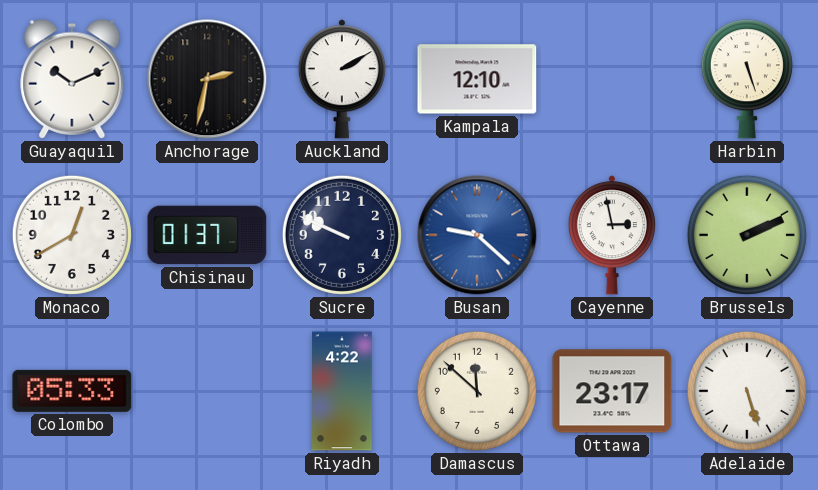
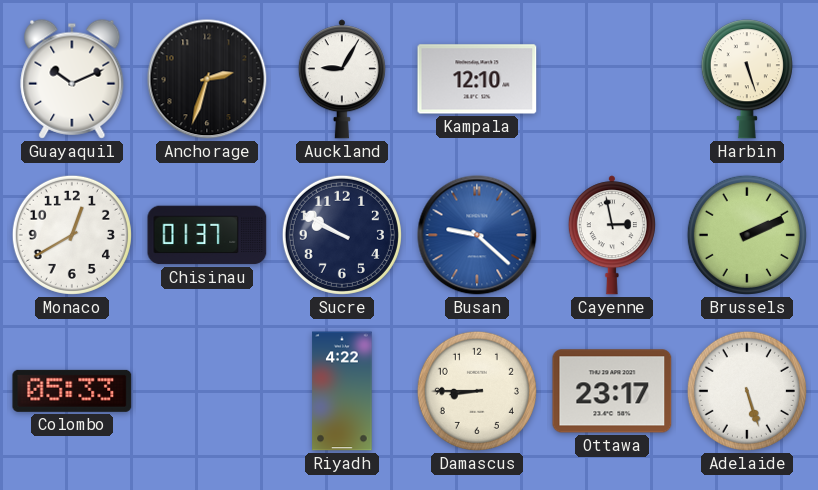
Anchorage: 2:32 -> 2:33
Auckland: 2:10 -> 9:05
Sucre: 9:49 -> 9:50
Damascus: 11:52 -> 8:45
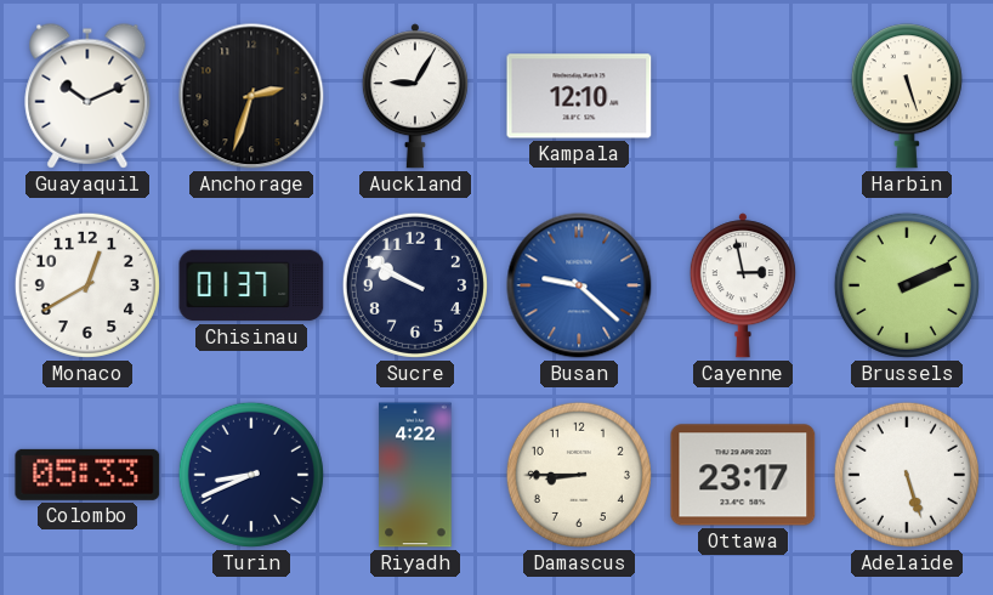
Turin: none -> 8:41
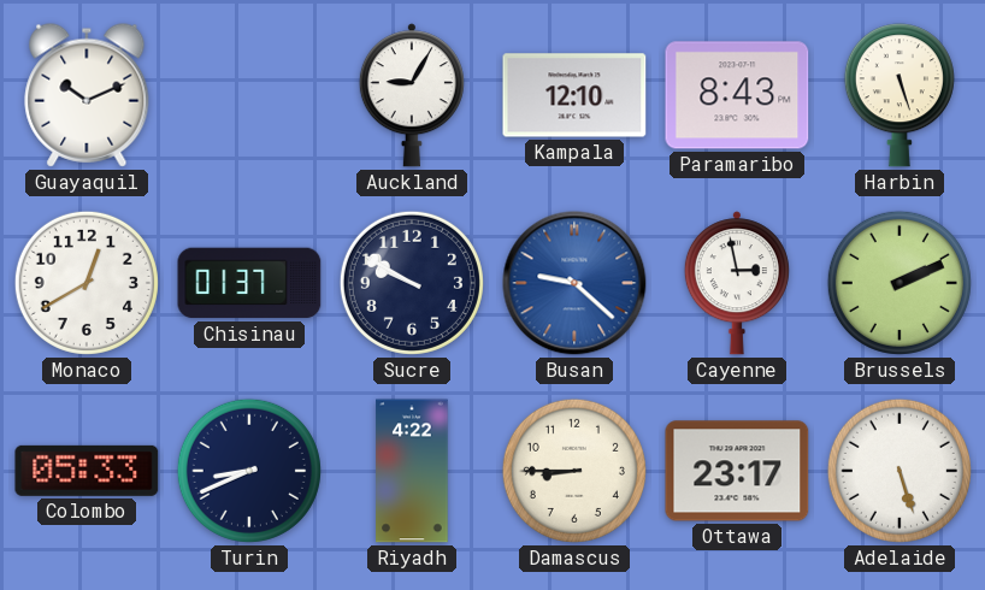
Anchorage: 2:33 -> none
Paramaribo: none -> 8:43
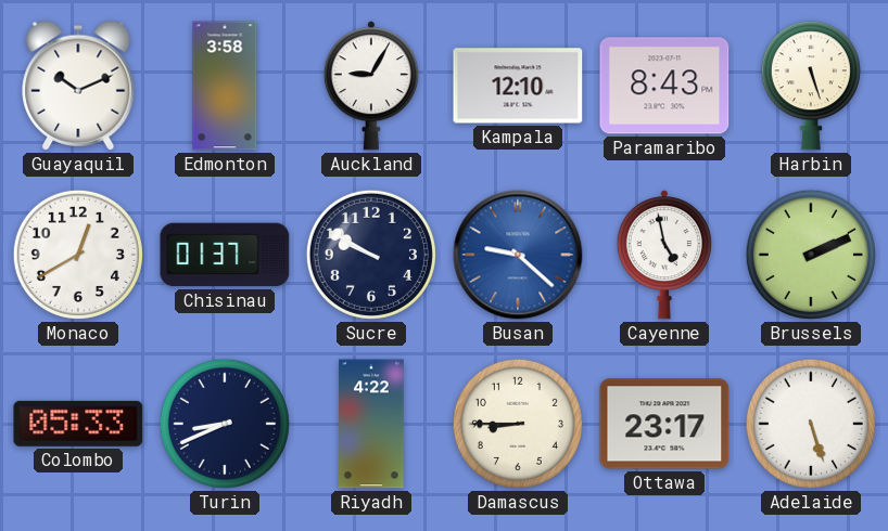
Edmonton: none -> 3:58
Cayenne: 2:58 -> 4:58
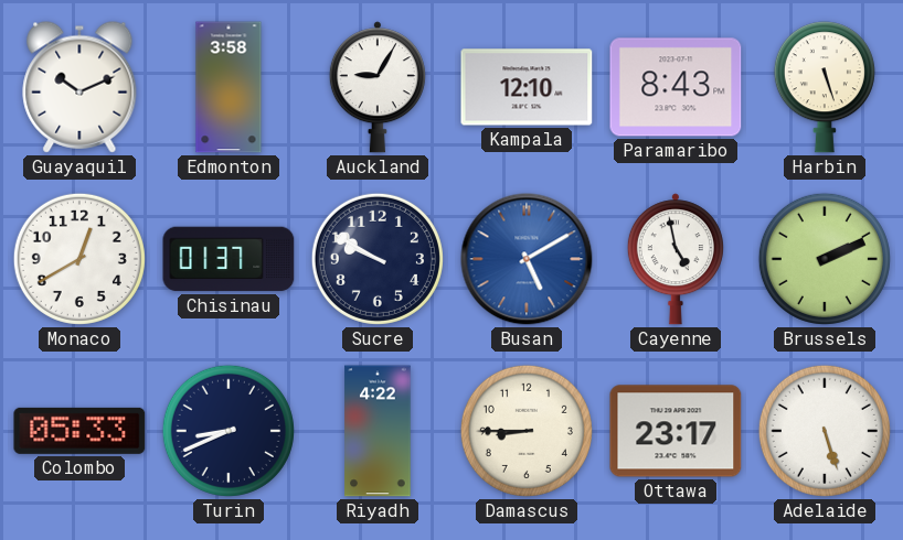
Busan: 9:22 -> 5:10
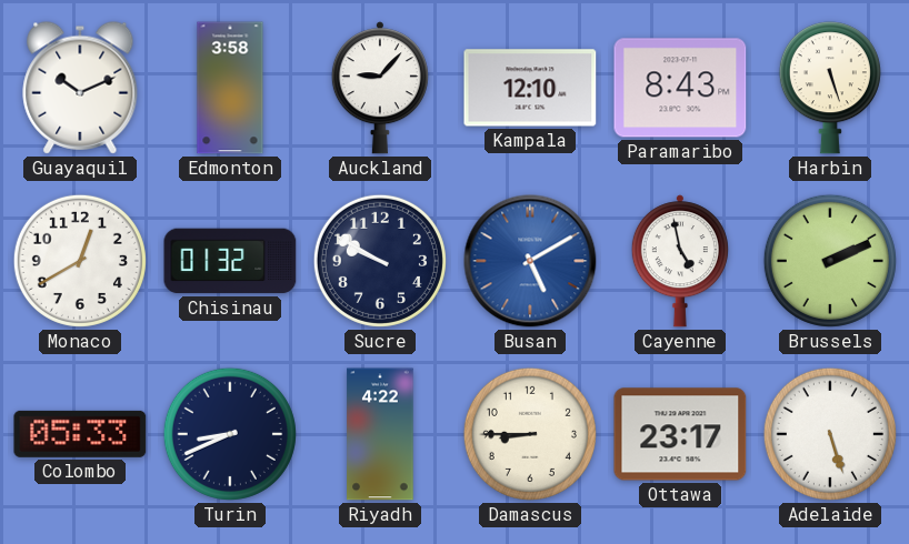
Auckland: 9:05 -> 9:07
Chisinau: 01:37 -> 01:32
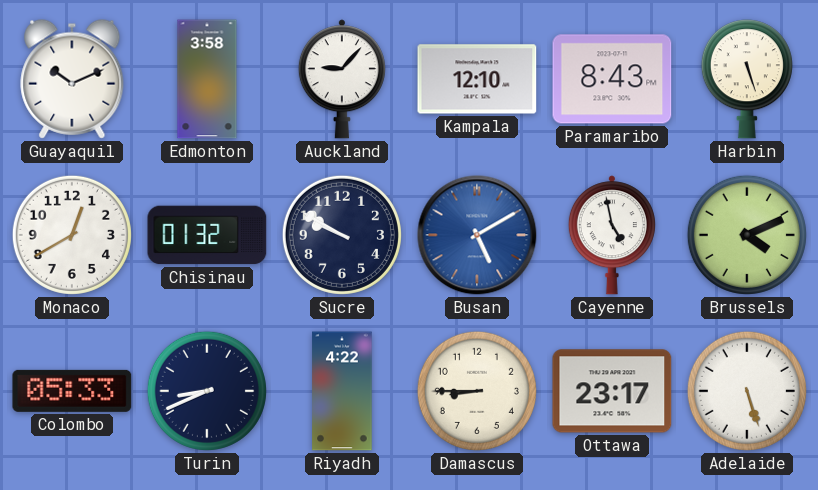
Brussels: 2:11 -> 4:11
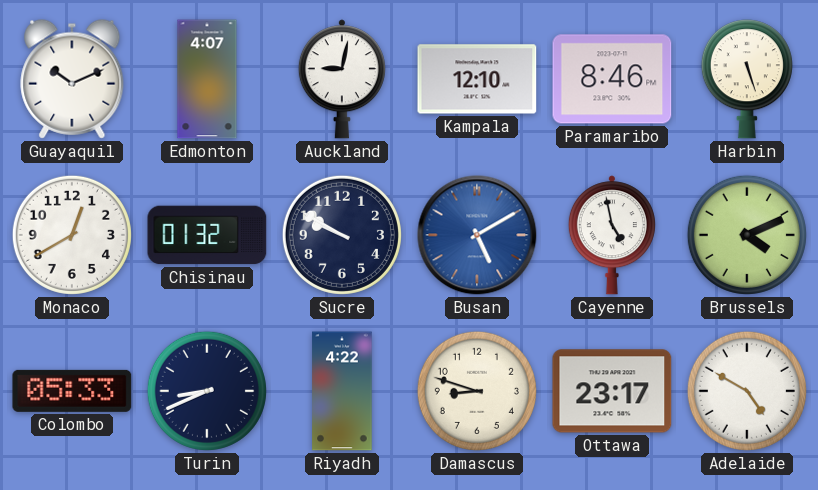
Edmonton: 3:58 -> 4:07
Auckland: 9:07 -> 9:02
Paramaribo: 8:43 -> 8:46
Damascus: 8:45 -> 8:48
Adelaide: 5:27 -> 4:50
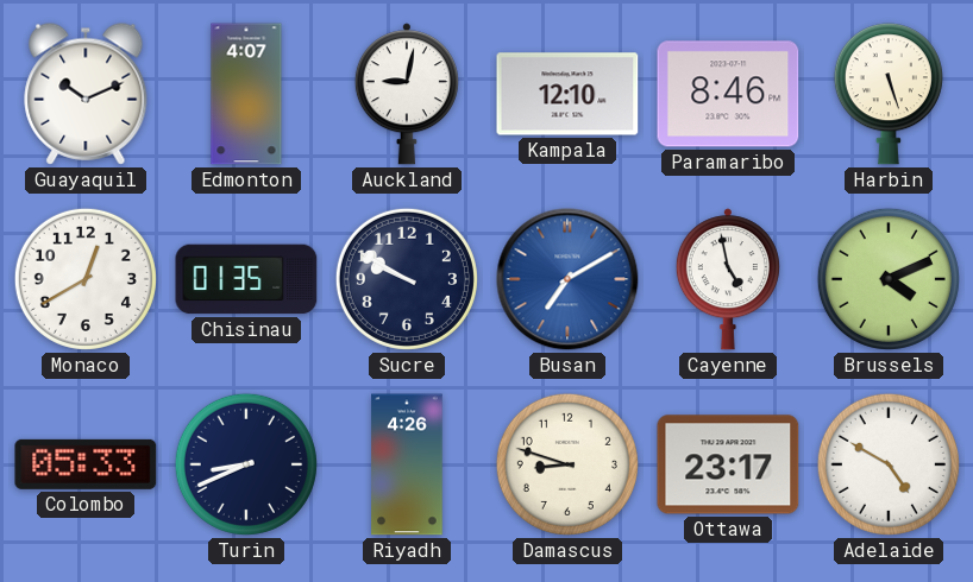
Chisinau: 01:32 -> 01:35
Busan: 5:10 -> 7:10
Riyadh: 4:22 -> 4:26
